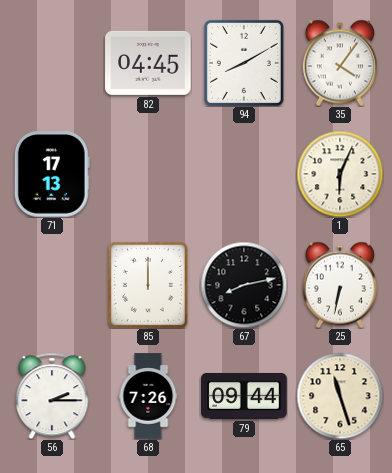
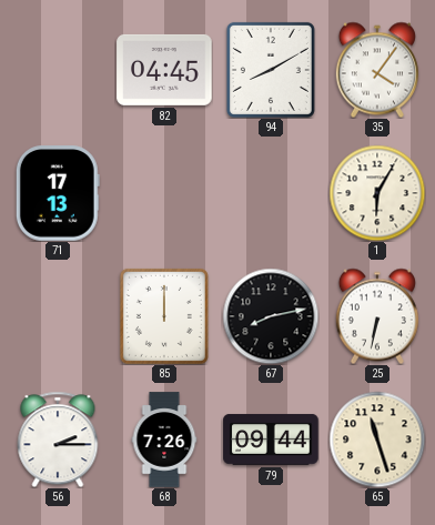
1: 6:04 -> 6:05
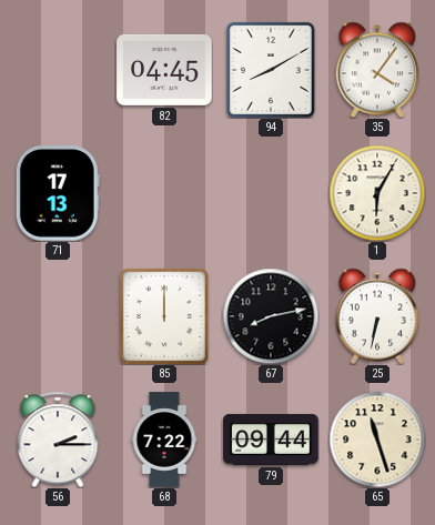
68: 7:26 -> 7:22
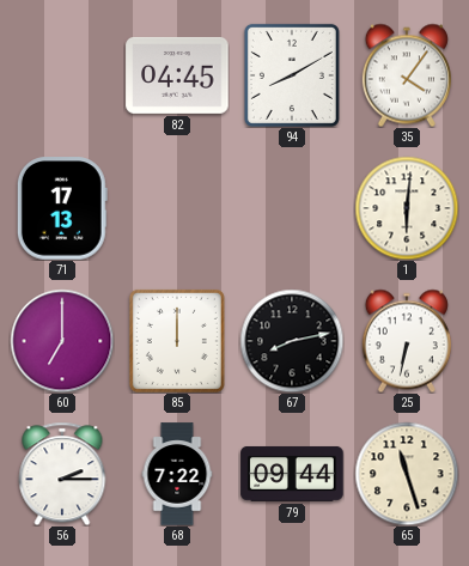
1: 6:05 -> 6:01
60: none -> 7:00
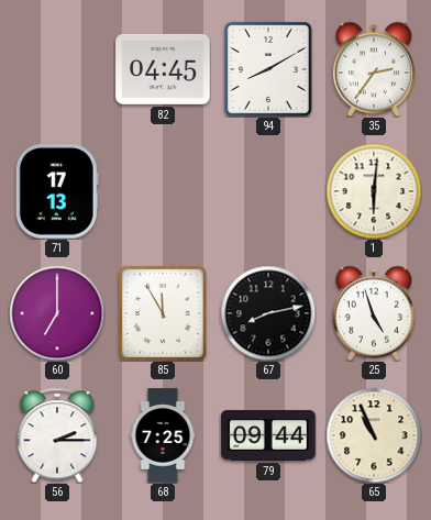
35: 4:06 -> 2:36
85: 12:00 -> 11:55
25: 6:32 -> 4:57
68: 7:22 -> 7:25
65: 11:27 -> 10:56
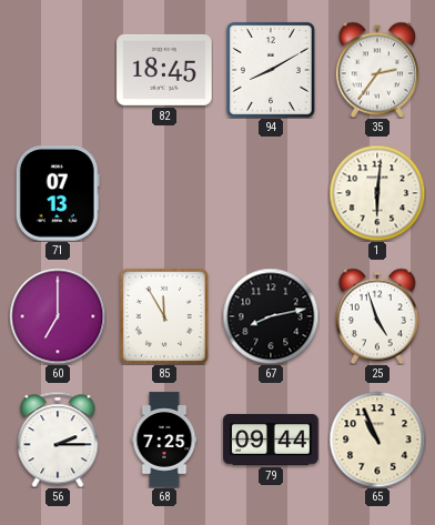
82: 04:45 -> 18:45
71: 17:13 -> 07:13
